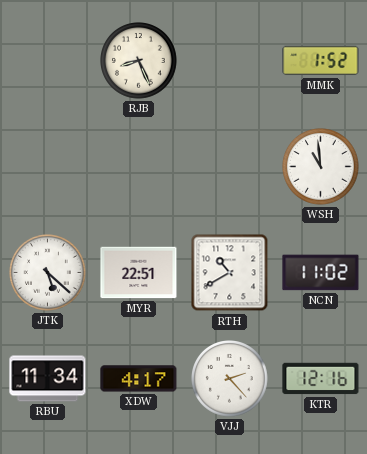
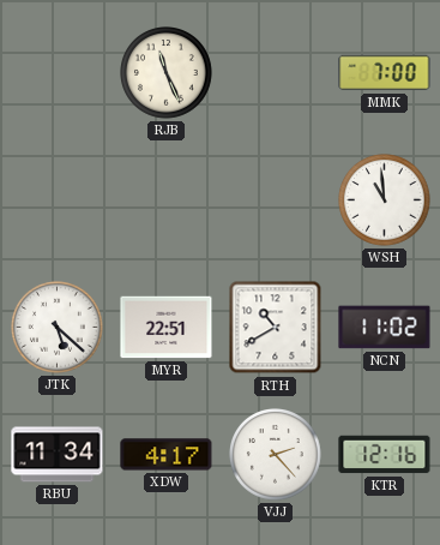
RJB: 8:26 -> 11:26
MMK: 1:52 -> 7:00
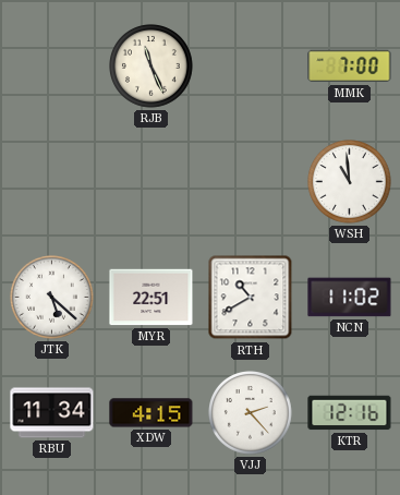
XDW: 4:17 -> 4:15
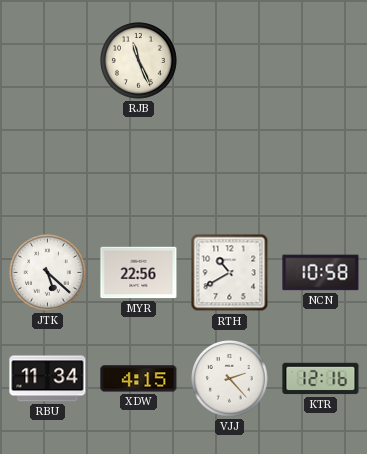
MMK: 7:00 -> none
WSH: 10:59 -> none
MYR: 22:51 -> 22:56
NCN: 11:02 -> 10:58
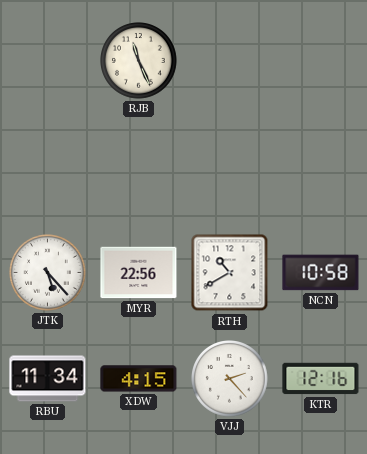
JTK: 5:22 -> 5:23
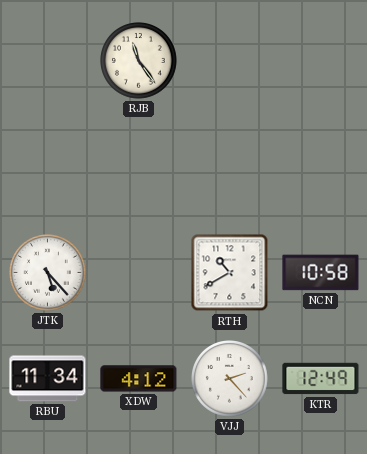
RJB: 11:26 -> 11:24
MYR: 22:56 -> none
XDW: 4:15 -> 4:12
KTR: 12:16 -> 12:49
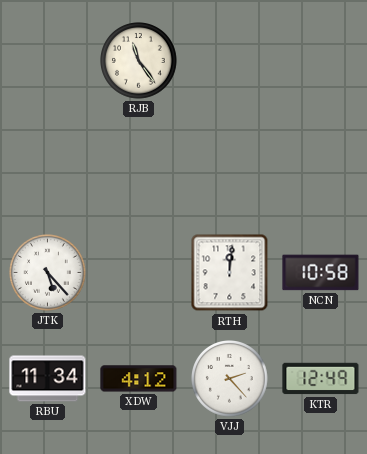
RTH: 10:40 -> 12:01
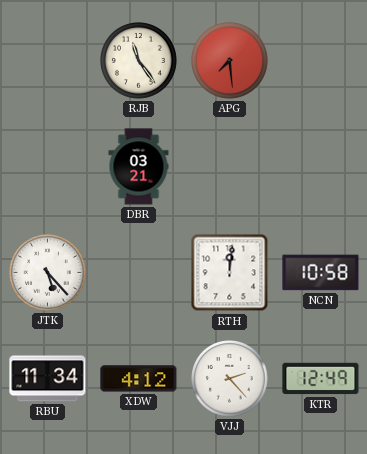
APG: none -> 7:29
DBR: none -> 03:21
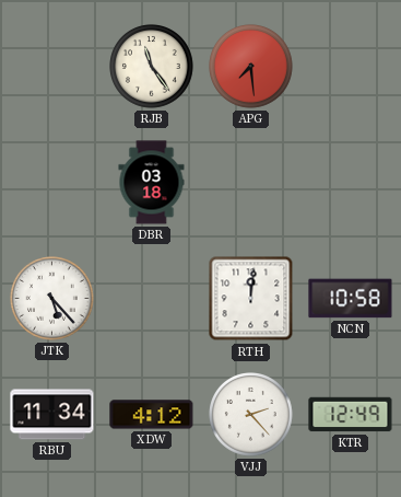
DBR: 03:21 -> 03:18
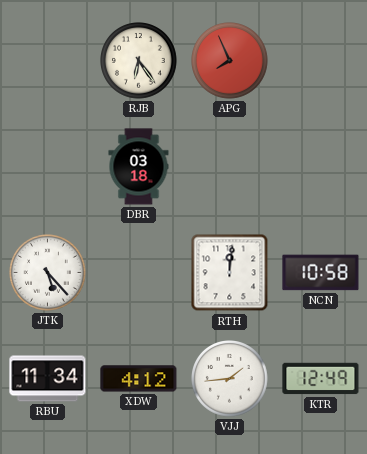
RJB: 11:24 -> 6:24
APG: 7:29 -> 7:56
VJJ: 2:23 -> 1:44
